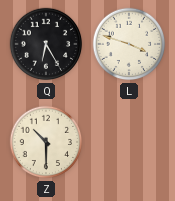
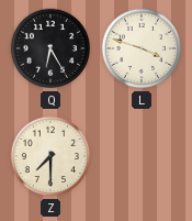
Z: 10:30 -> 7:30
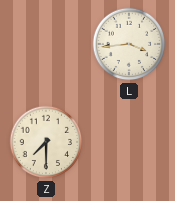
Q: 6:25 -> none
L: 3:48 -> 3:44
